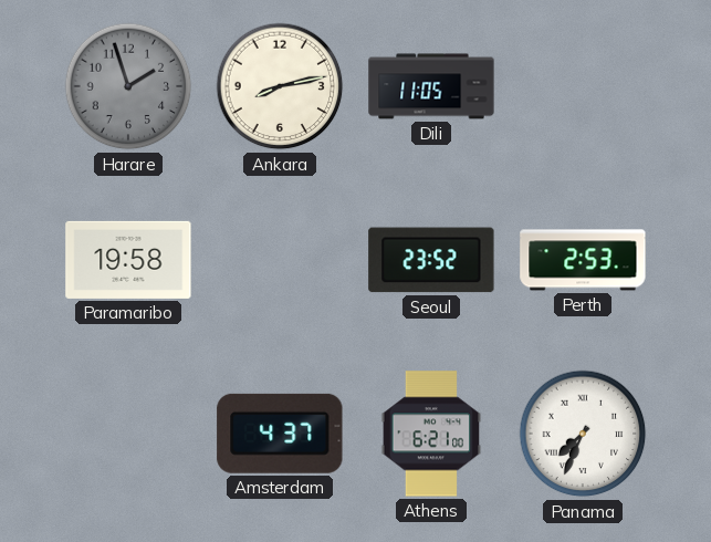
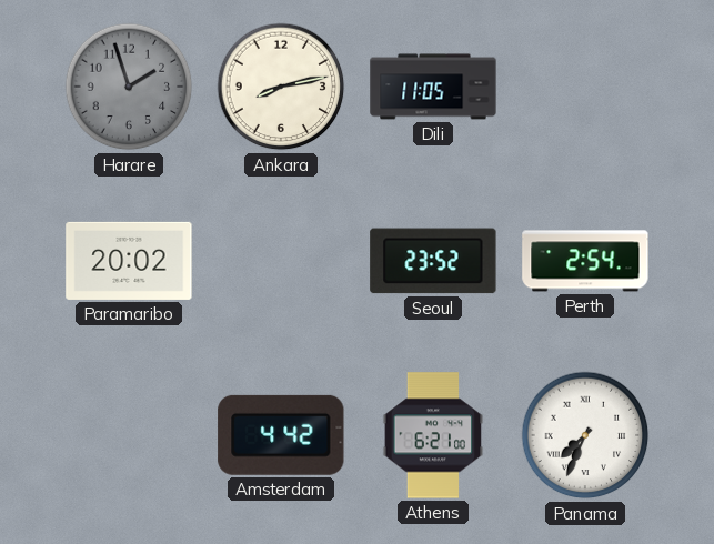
Paramaribo: 19:58 -> 20:02
Perth: 2:53 -> 2:54
Amsterdam: 4:37 -> 4:42
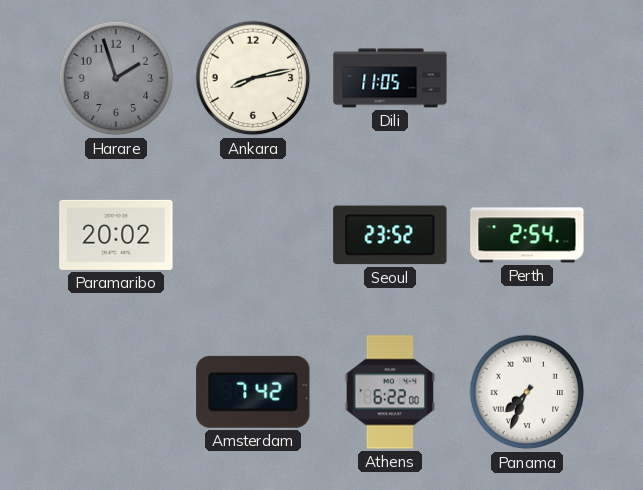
Amsterdam: 4:42 -> 7:42
Athens: 6:21 -> 6:22
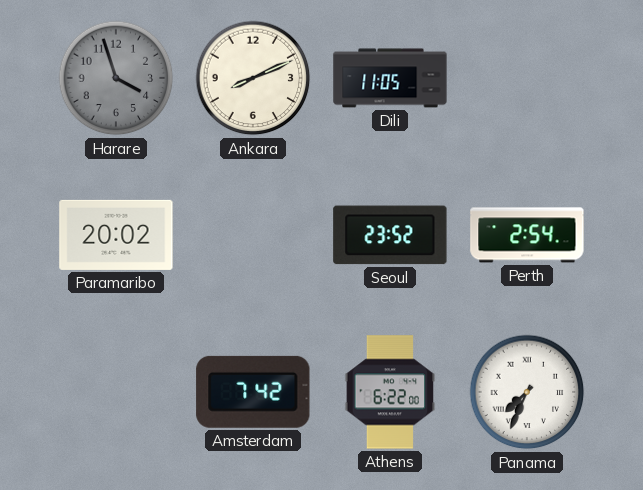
Harare: 1:57 -> 3:57
Ankara: 8:13 -> 8:11
